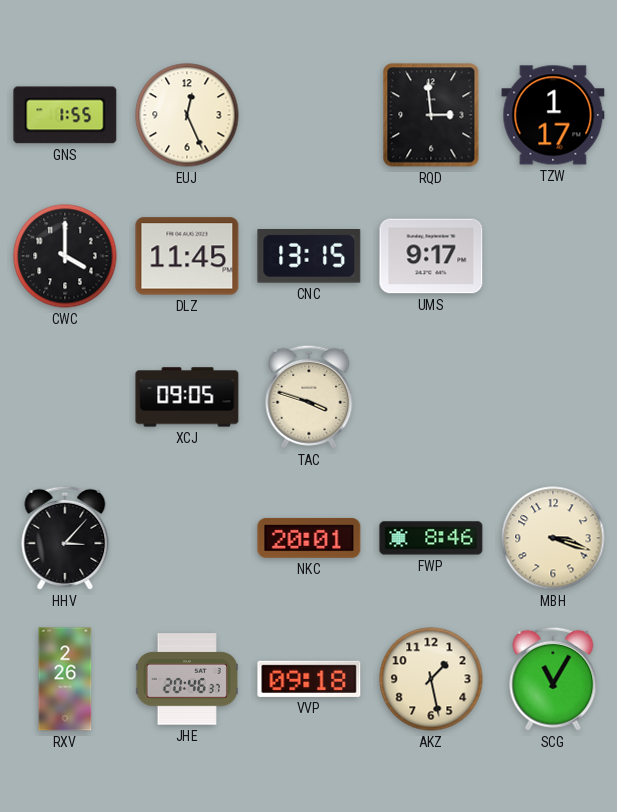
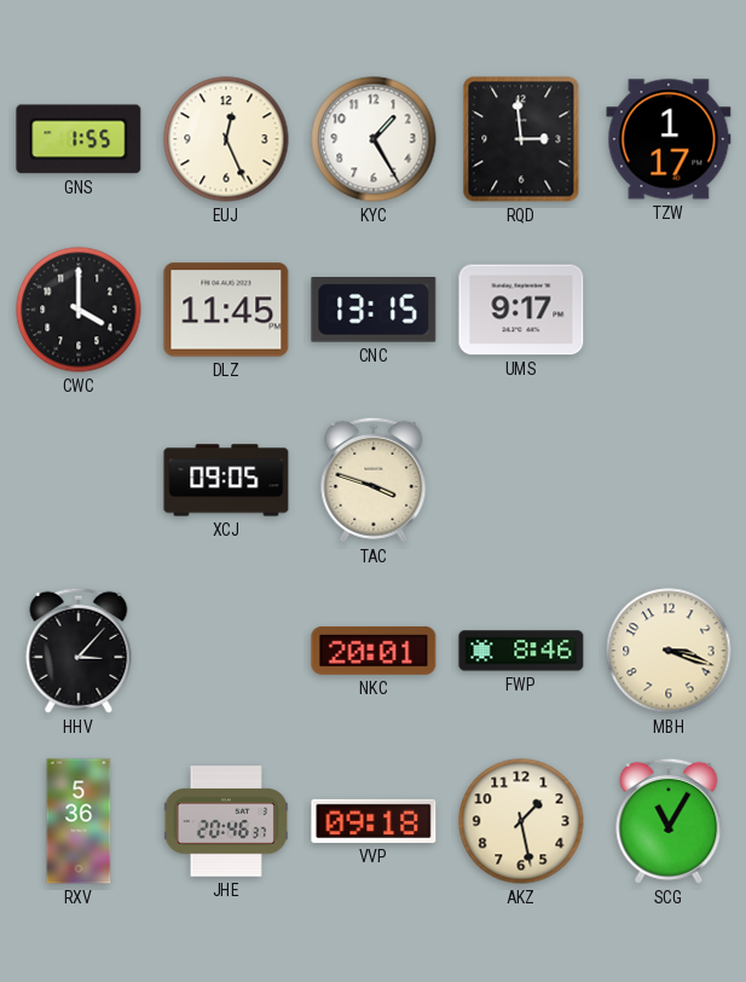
KYC: none -> 1:25
RXV: 2:26 -> 5:36
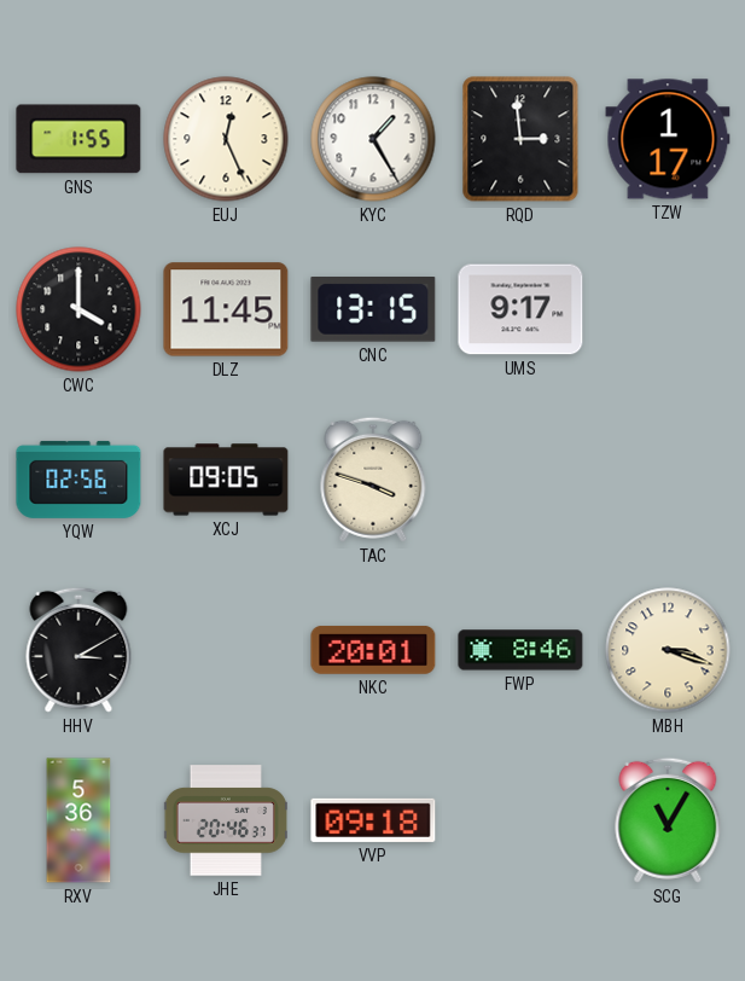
YQW: none -> 02:56
HHV: 3:07 -> 3:10
AKZ: 1:28 -> none
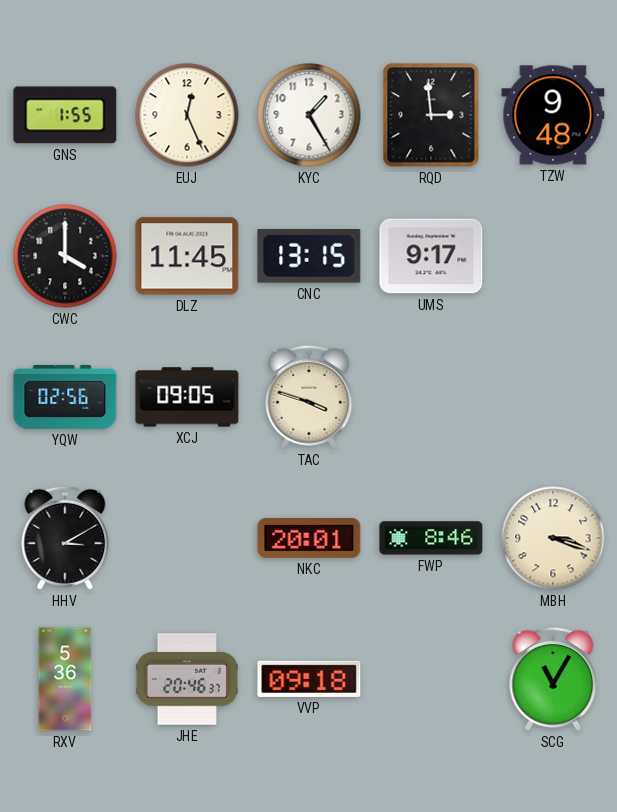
TZW: 1:17 -> 9:48
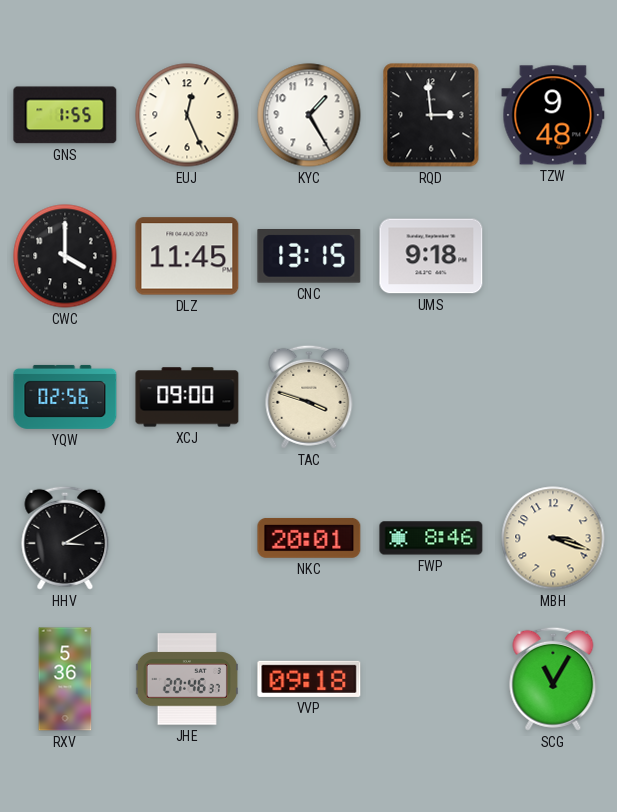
UMS: 9:17 -> 9:18
XCJ: 09:05 -> 09:00
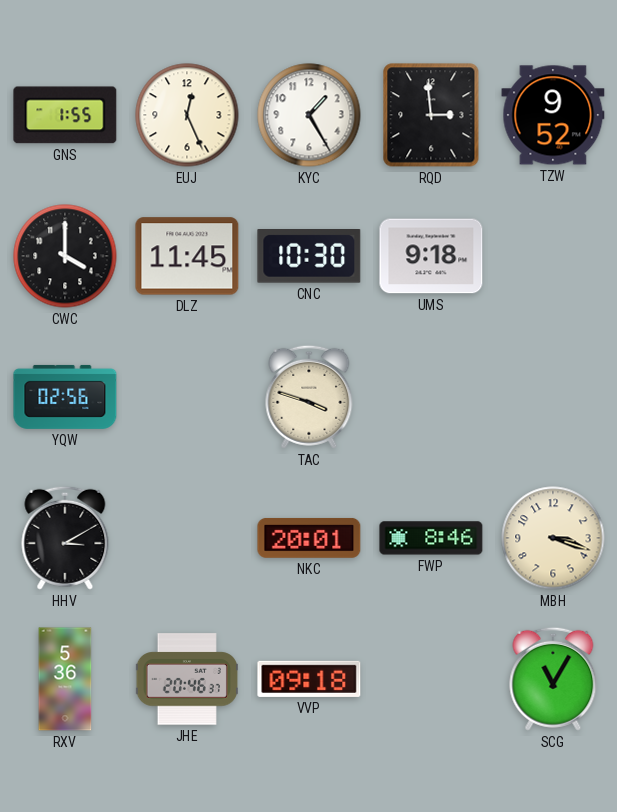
TZW: 9:48 -> 9:52
CNC: 13:15 -> 10:30
XCJ: 09:00 -> none
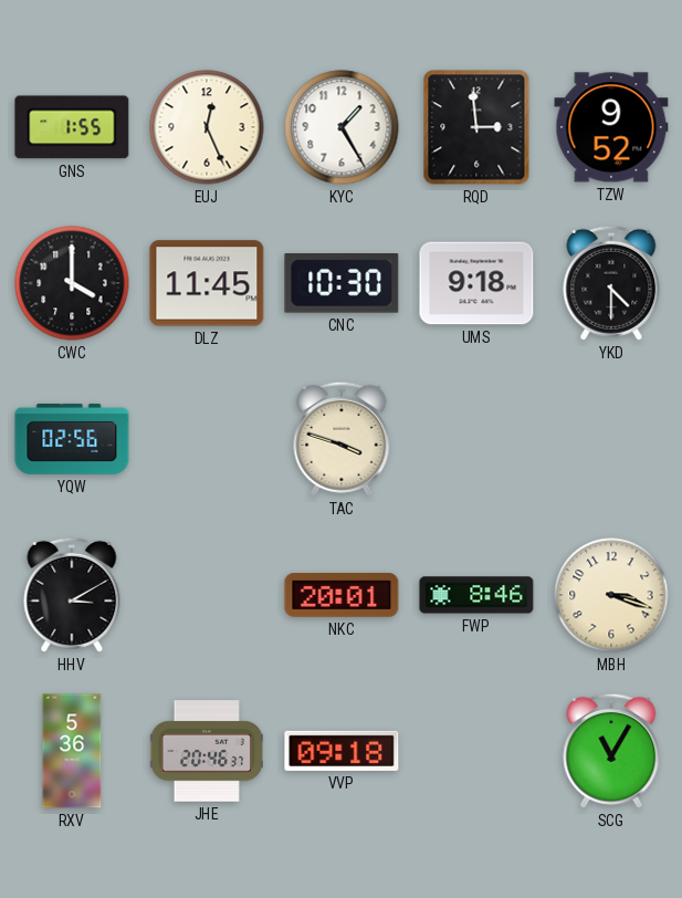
YKD: none -> 4:30
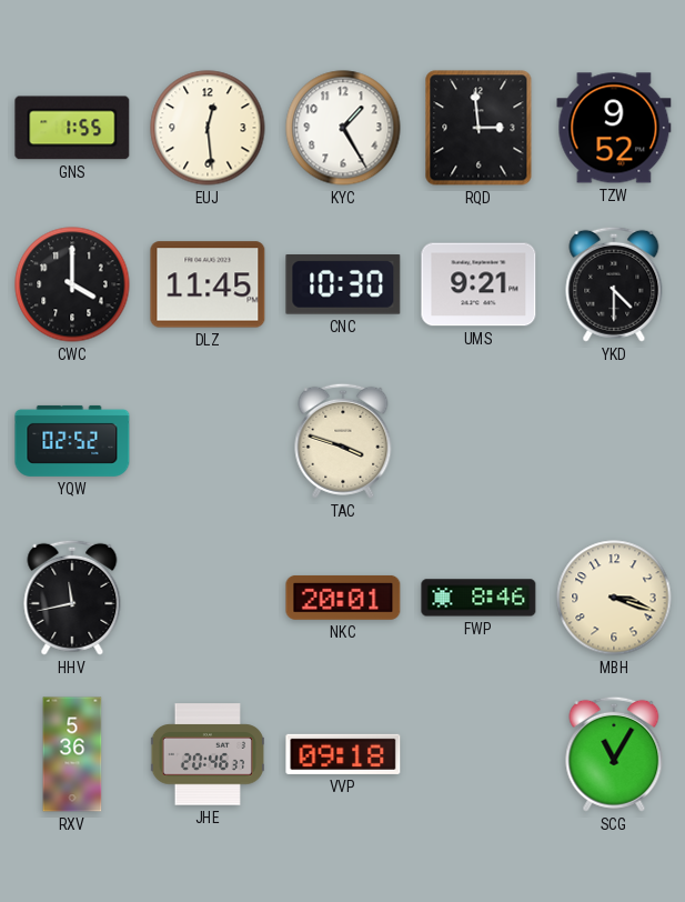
EUJ: 12:26 -> 12:29
UMS: 9:18 -> 9:21
YQW: 02:56 -> 02:52
HHV: 3:10 -> 11:43
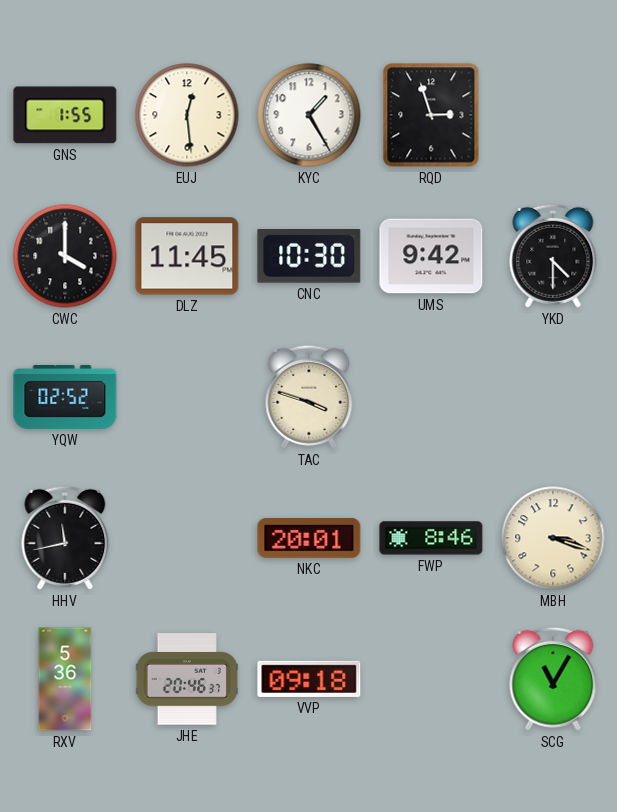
RQD: 2:59 -> 2:57
TZW: 9:52 -> none
UMS: 9:21 -> 9:42
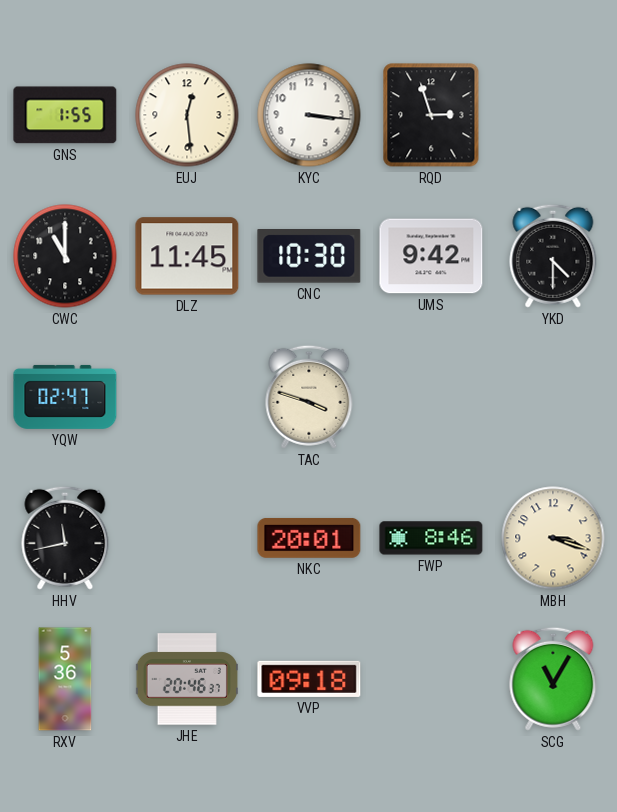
KYC: 1:25 -> 3:16
CWC: 4:00 -> 11:00
YQW: 02:52 -> 02:47
